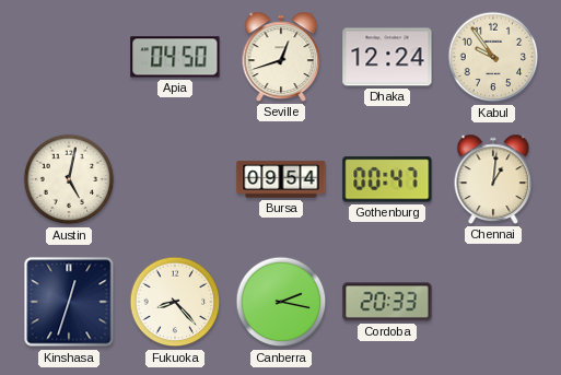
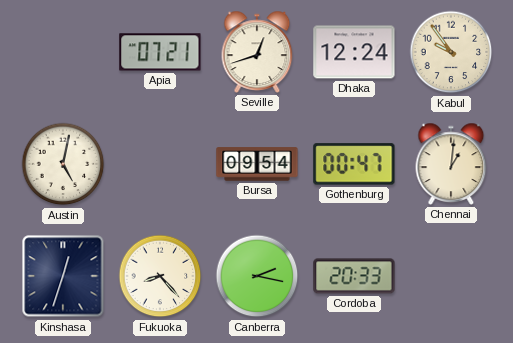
Apia: 04:50 -> 07:21
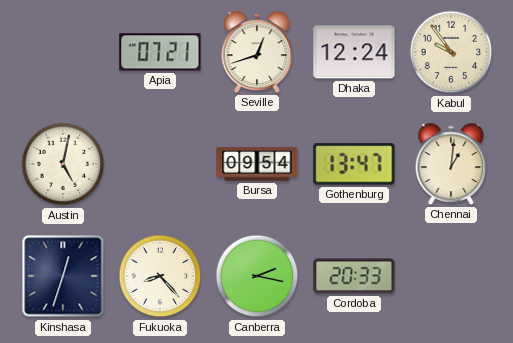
Gothenburg: 00:47 -> 13:47
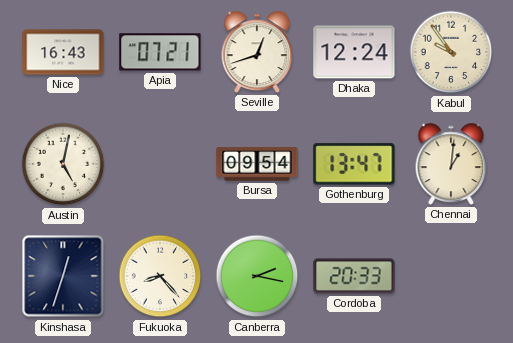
Nice: none -> 16:43
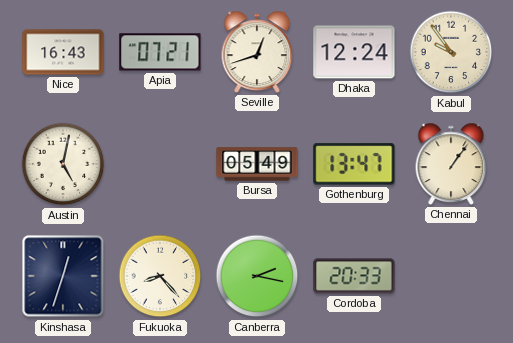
Bursa: 09:54 -> 05:49
Chennai: 1:01 -> 1:06
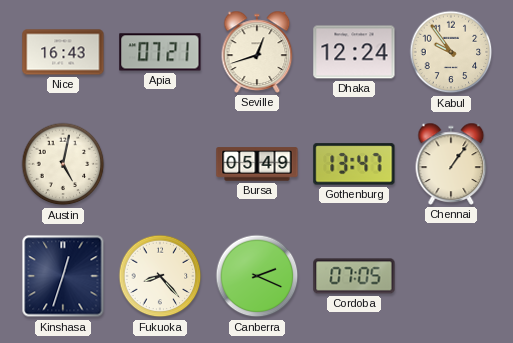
Canberra: 2:17 -> 2:19
Cordoba: 20:33 -> 07:05
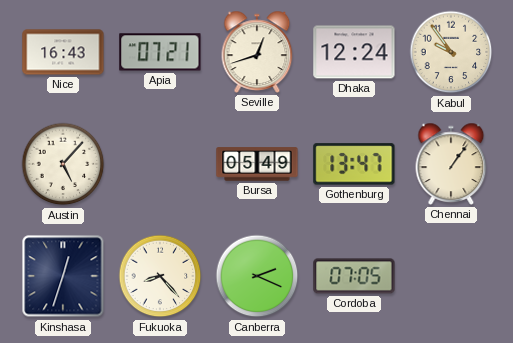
Austin: 5:02 -> 5:07
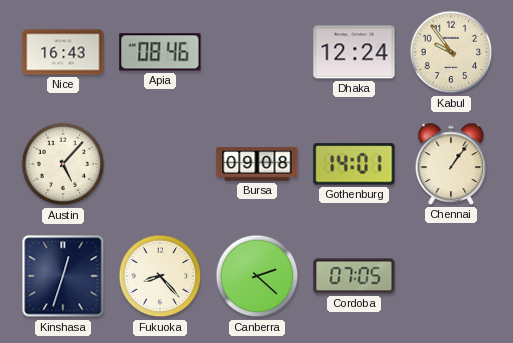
Apia: 07:21 -> 08:46
Seville: 12:42 -> none
Bursa: 05:49 -> 09:08
Gothenburg: 13:47 -> 14:01
Canberra: 2:19 -> 2:22
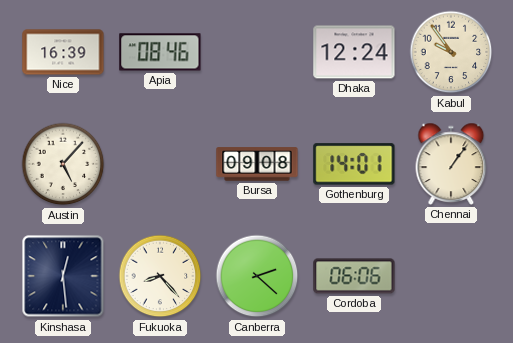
Nice: 16:43 -> 16:39
Kinshasa: 12:33 -> 12:29
Cordoba: 07:05 -> 06:06
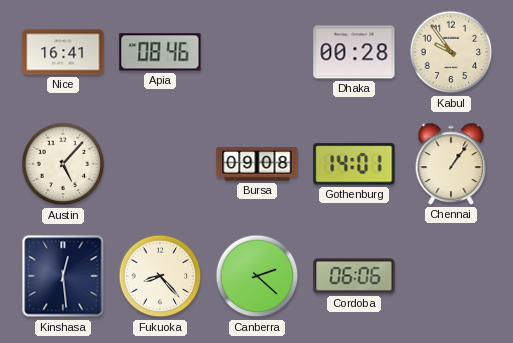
Nice: 16:39 -> 16:41
Dhaka: 12:24 -> 00:28
